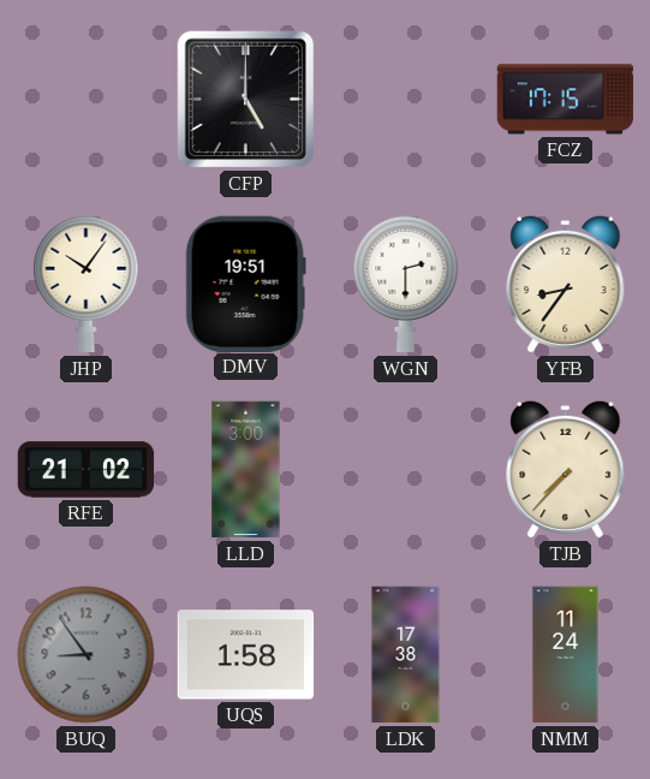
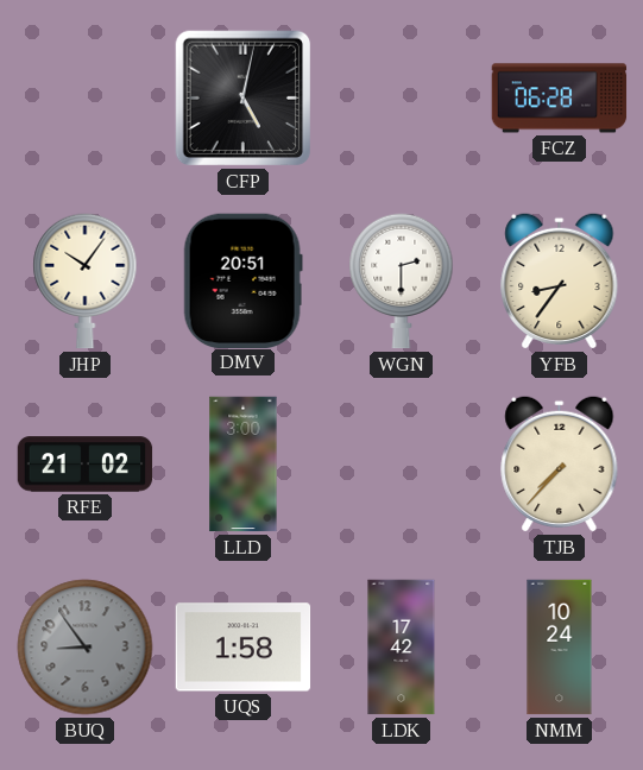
CFP: 5:00 -> 5:02
FCZ: 17:15 -> 06:28
DMV: 19:51 -> 20:51
LDK: 17:38 -> 17:42
NMM: 11:24 -> 10:24
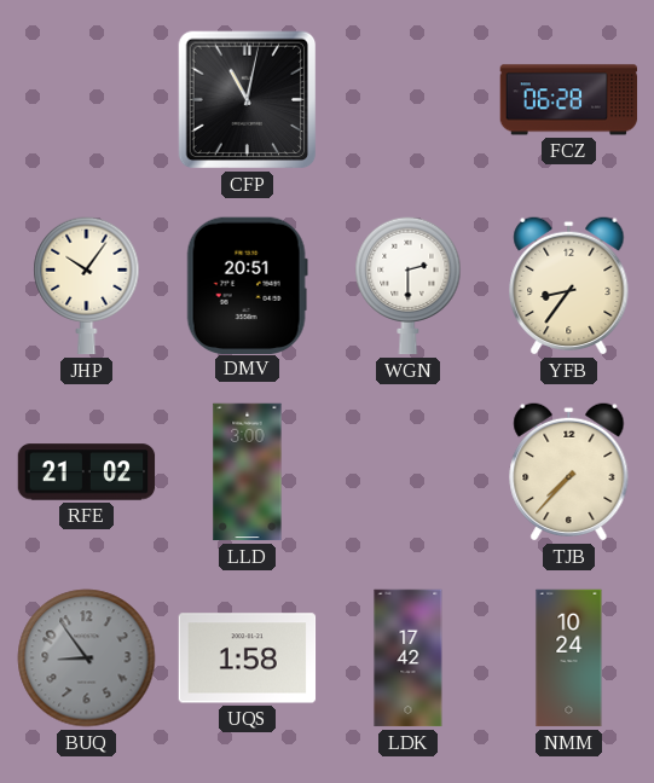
CFP: 5:02 -> 11:02
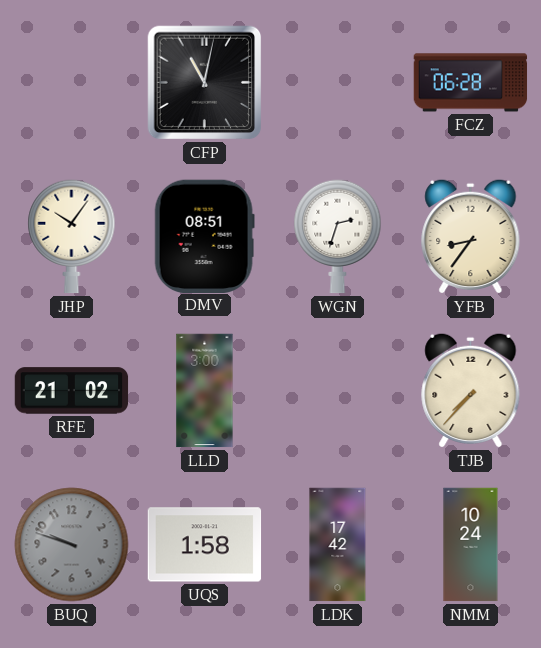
DMV: 20:51 -> 08:51
WGN: 2:30 -> 2:33
BUQ: 8:54 -> 9:48
